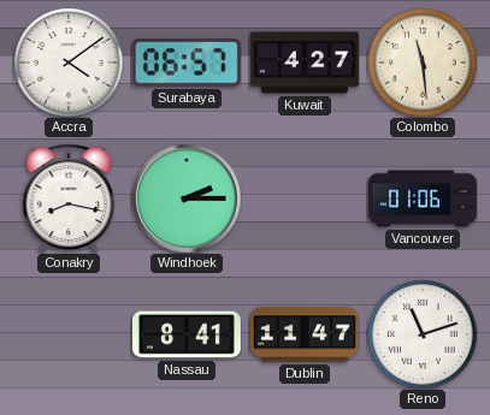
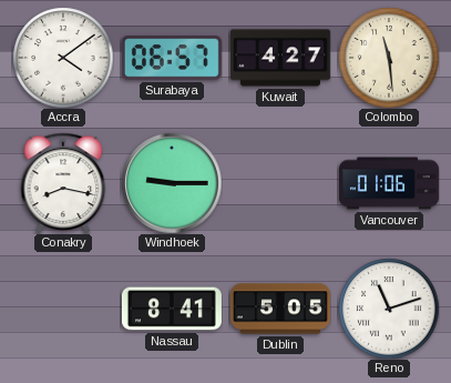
Windhoek: 2:15 -> 9:15
Dublin: 11:47 -> 5:05
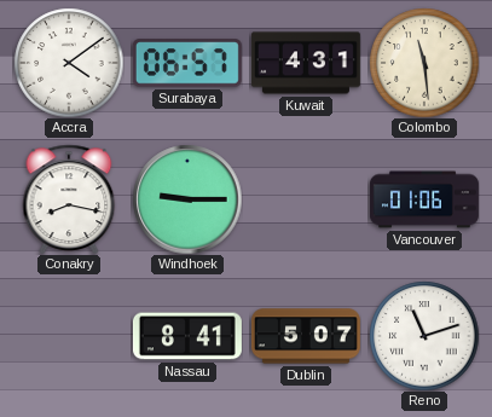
Kuwait: 4:27 -> 4:31
Dublin: 5:05 -> 5:07
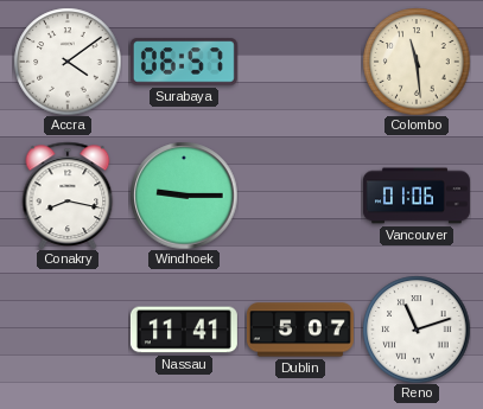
Kuwait: 4:31 -> none
Nassau: 8:41 -> 11:41
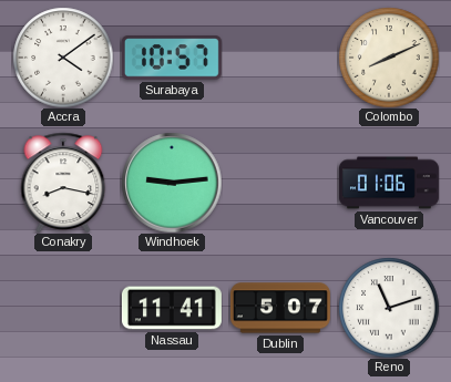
Surabaya: 06:57 -> 10:57
Colombo: 11:29 -> 8:11
Windhoek: 9:15 -> 9:14
